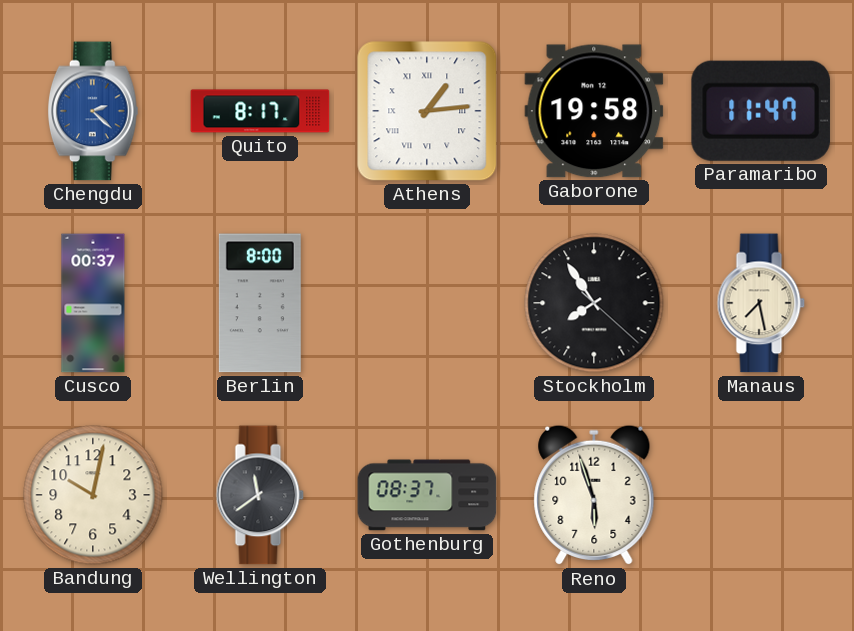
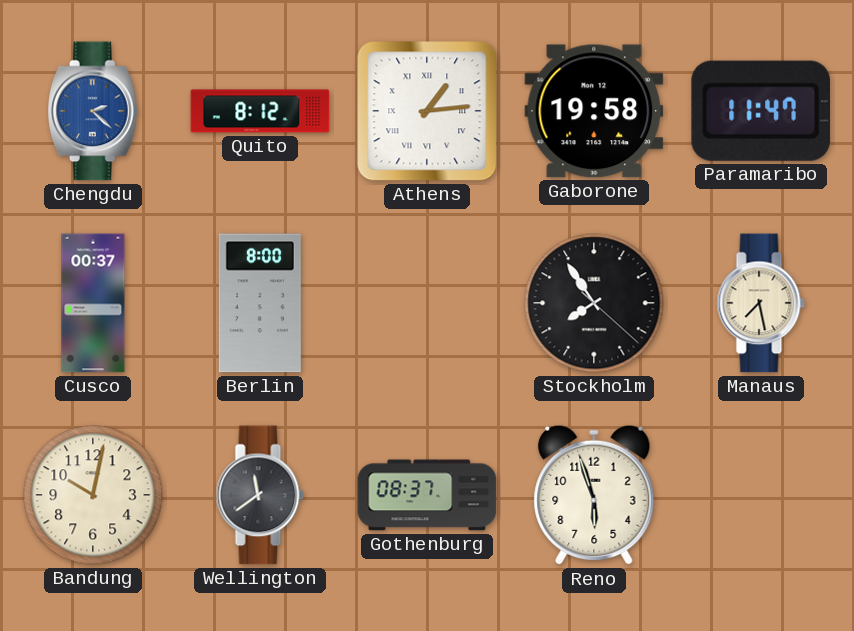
Quito: 8:17 -> 8:12
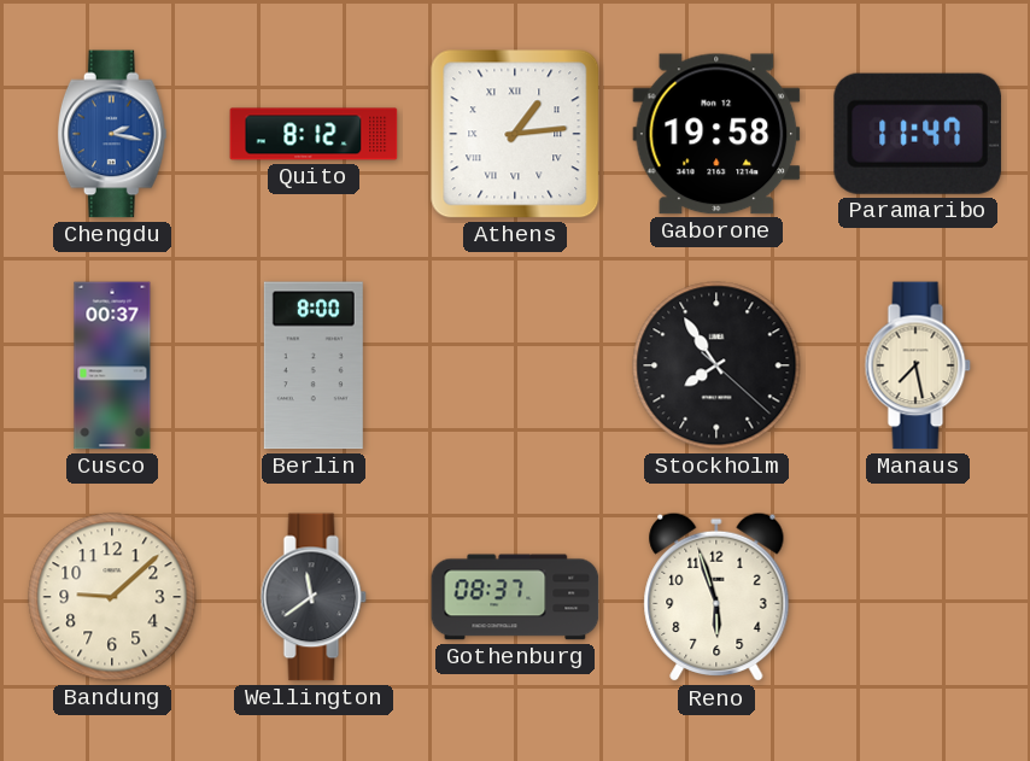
Chengdu: 2:22 -> 2:17
Bandung: 10:02 -> 9:08
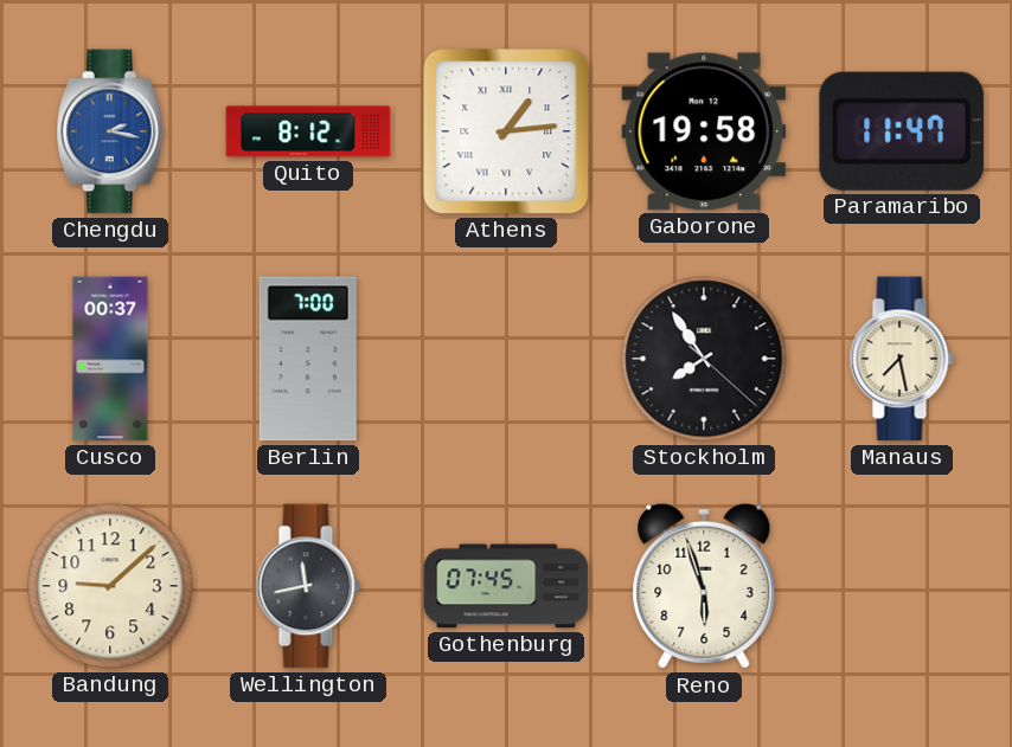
Berlin: 8:00 -> 7:00
Wellington: 11:39 -> 11:43
Gothenburg: 08:37 -> 07:45
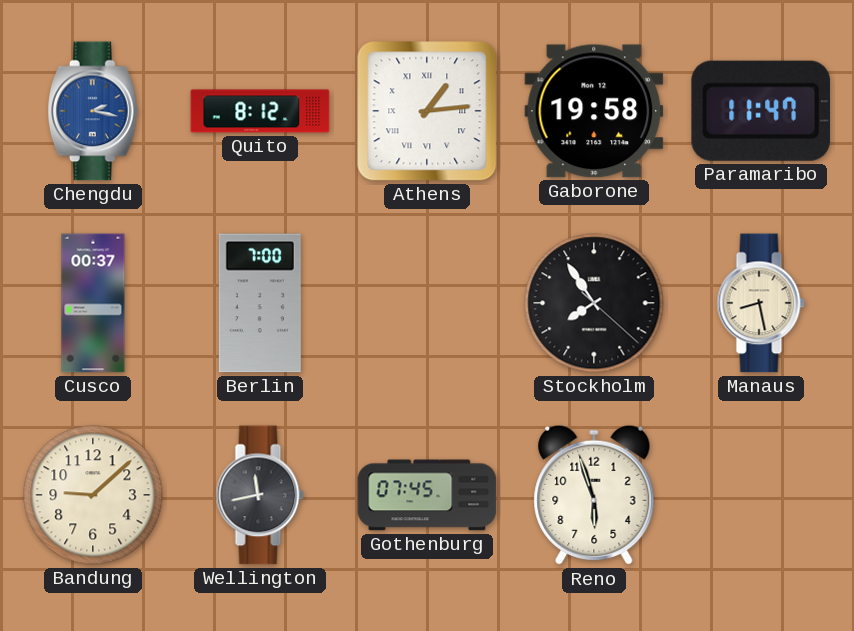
Manaus: 7:28 -> 8:28
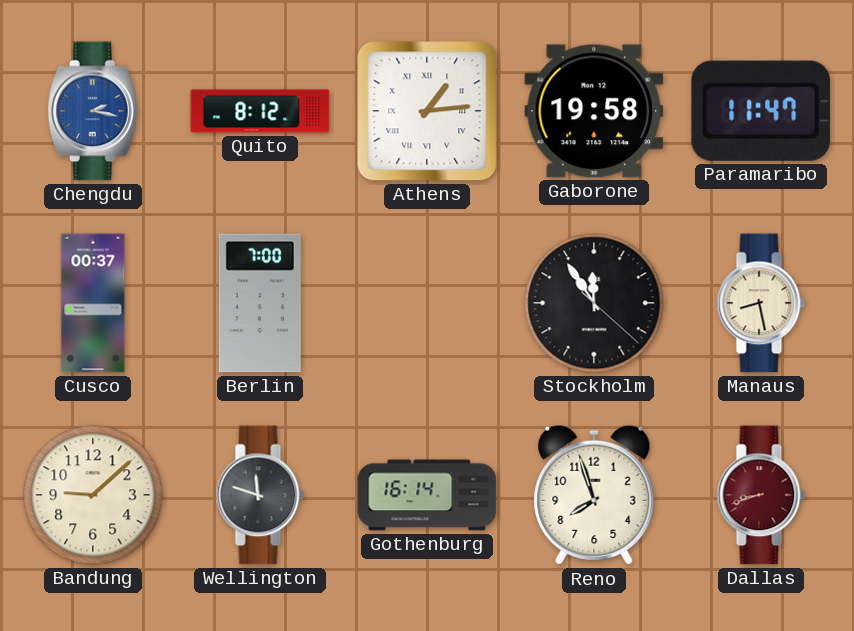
Stockholm: 7:54 -> 11:54
Wellington: 11:43 -> 11:48
Gothenburg: 07:45 -> 16:14
Reno: 5:57 -> 7:57
Dallas: none -> 8:42
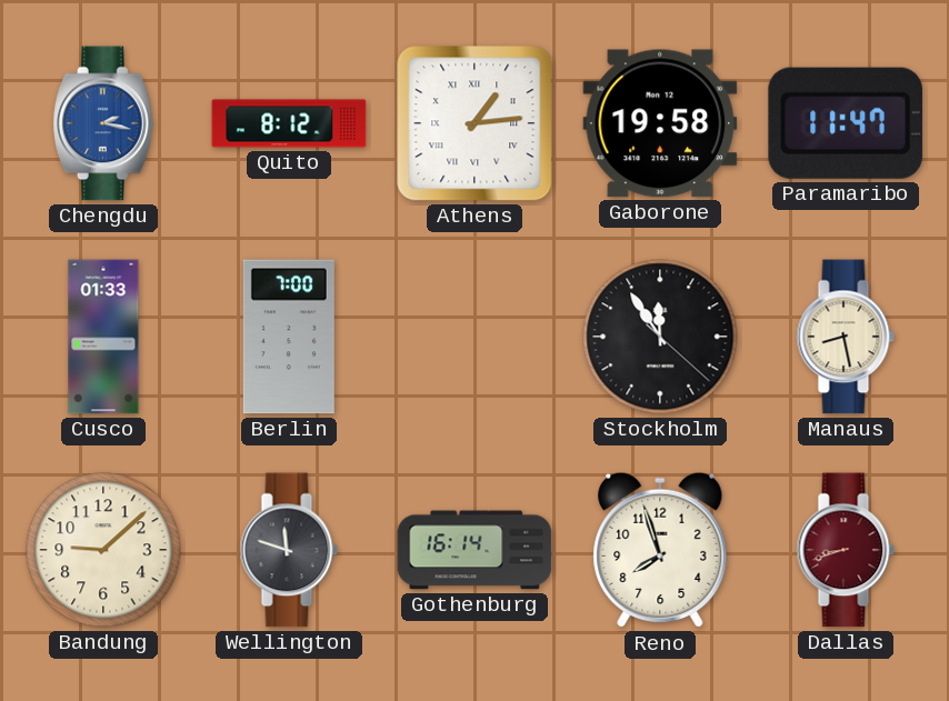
Cusco: 00:37 -> 01:33
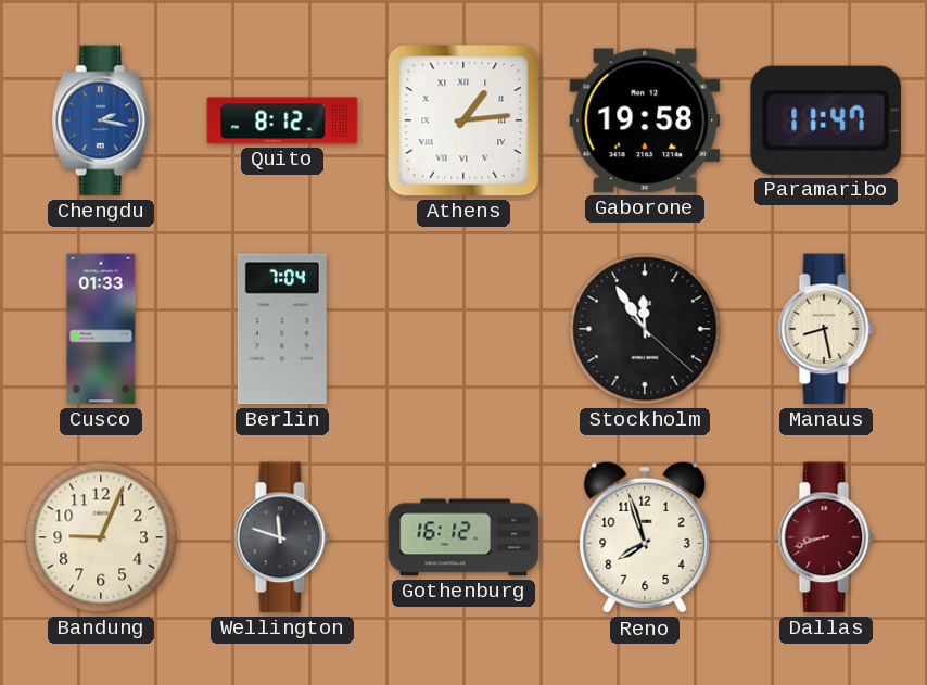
Berlin: 7:00 -> 7:04
Bandung: 9:08 -> 9:04
Gothenburg: 16:14 -> 16:12
